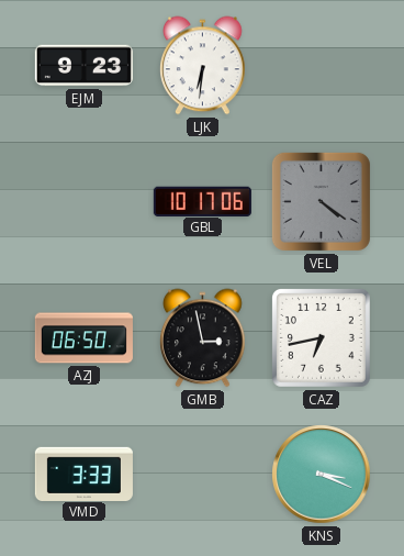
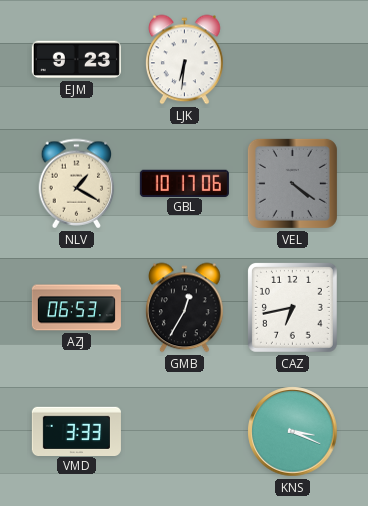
NLV: none -> 1:20
AZJ: 06:50 -> 06:53
GMB: 2:58 -> 12:35
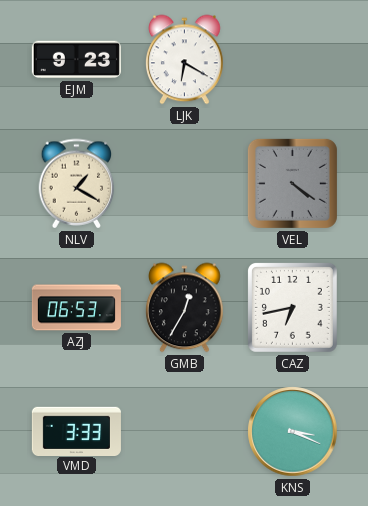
LJK: 6:31 -> 6:20
GBL: 10:17 -> none
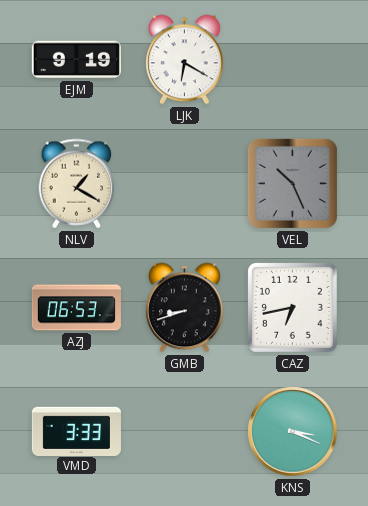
EJM: 9:23 -> 9:19
VEL: 4:21 -> 10:26
GMB: 12:35 -> 8:42
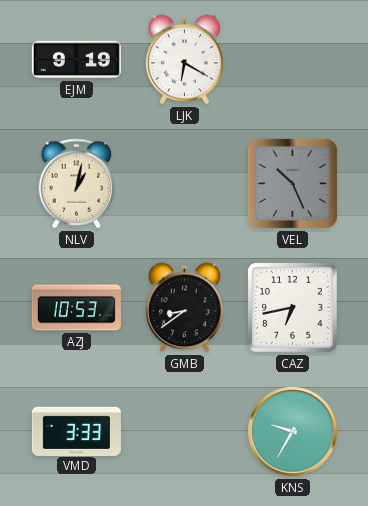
NLV: 1:20 -> 1:02
AZJ: 06:53 -> 10:53
GMB: 8:42 -> 8:39
KNS: 3:19 -> 9:35
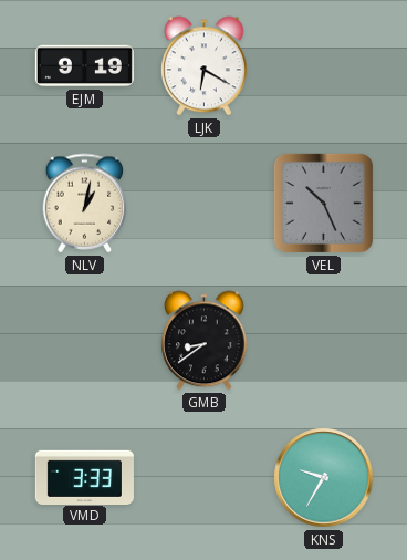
AZJ: 10:53 -> none
CAZ: 6:43 -> none
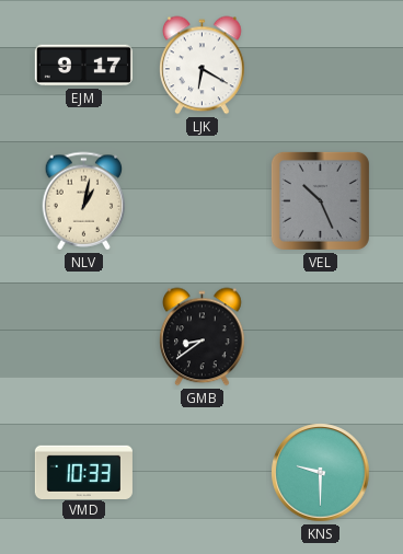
EJM: 9:19 -> 9:17
VMD: 3:33 -> 10:33
KNS: 9:35 -> 9:30
